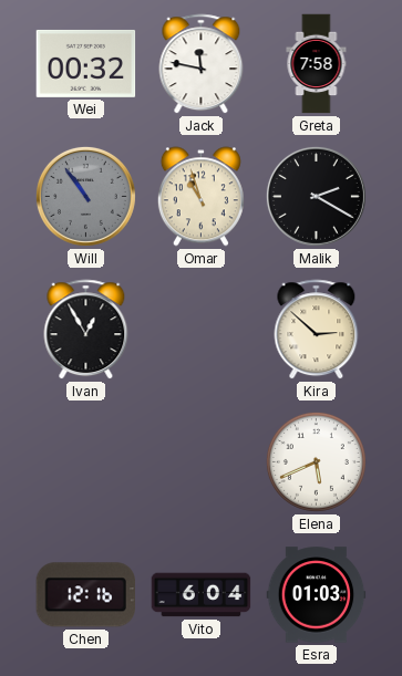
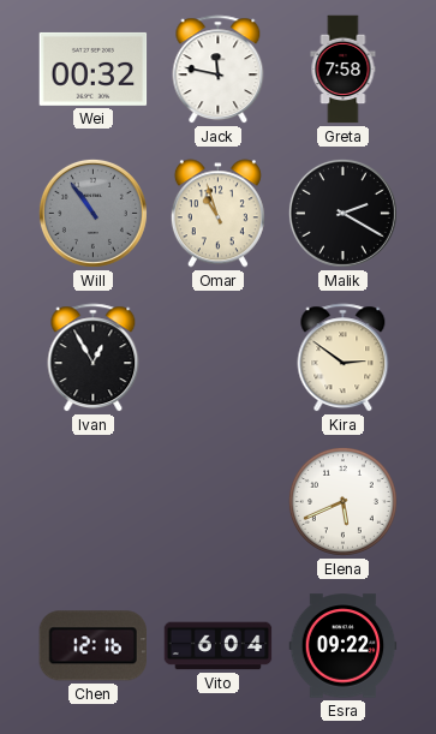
Kira: 2:52 -> 2:51
Esra: 01:03 -> 09:22
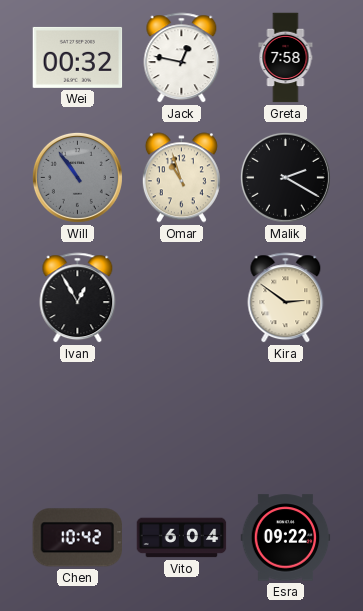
Jack: 11:47 -> 12:47
Elena: 5:41 -> none
Chen: 12:16 -> 10:42
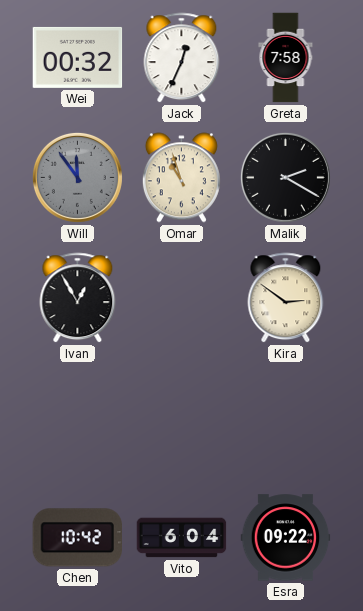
Jack: 12:47 -> 12:34
Will: 10:54 -> 11:54
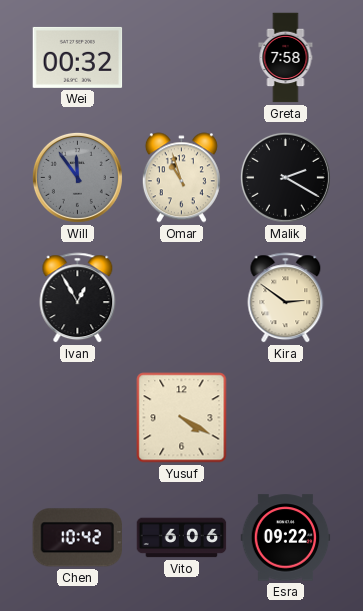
Jack: 12:34 -> none
Yusuf: none -> 4:20
Vito: 6:04 -> 6:06
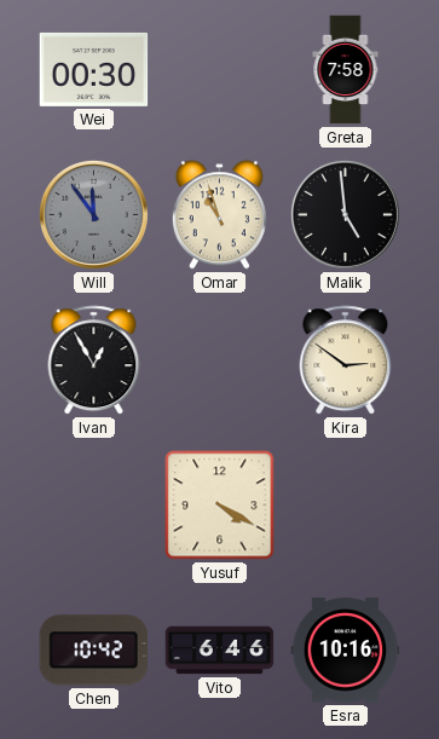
Wei: 00:32 -> 00:30
Malik: 2:20 -> 4:59
Vito: 6:06 -> 6:46
Esra: 09:22 -> 10:16
